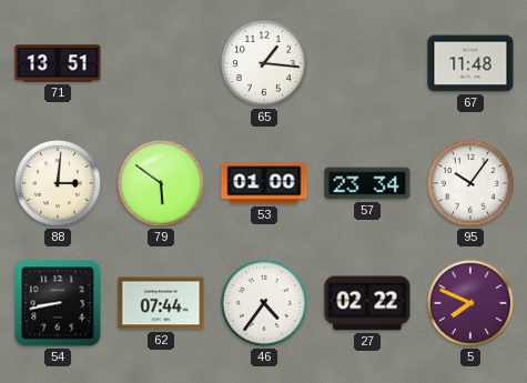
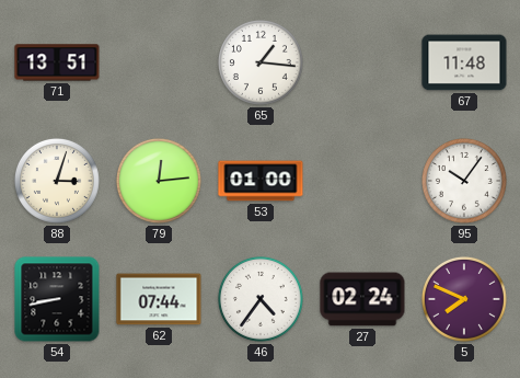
88: 3:01 -> 3:03
79: 5:51 -> 12:14
57: 23:34 -> none
27: 02:22 -> 02:24
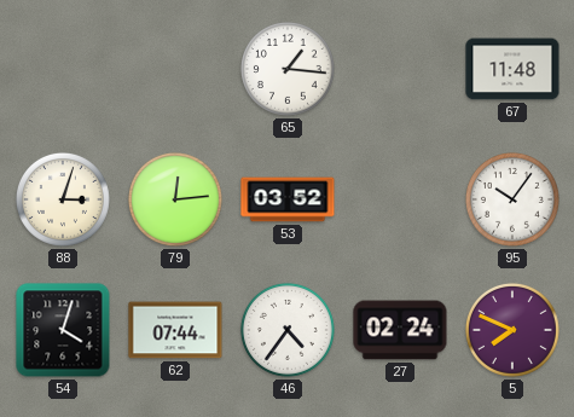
71: 13:51 -> none
53: 01:00 -> 03:52
54: 8:43 -> 4:03
